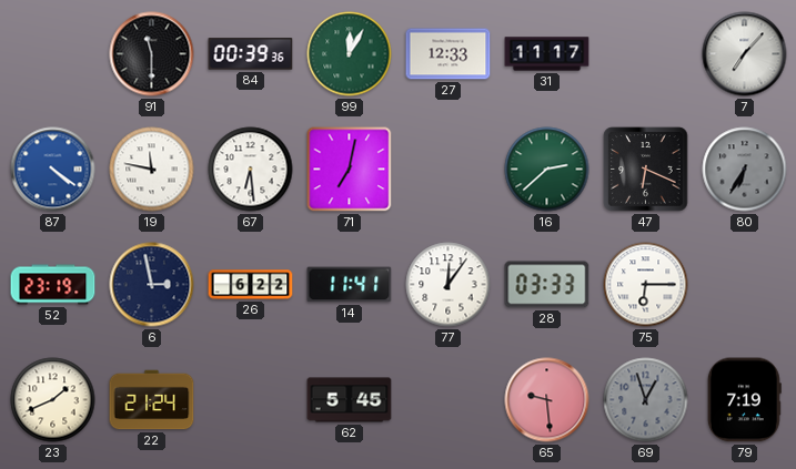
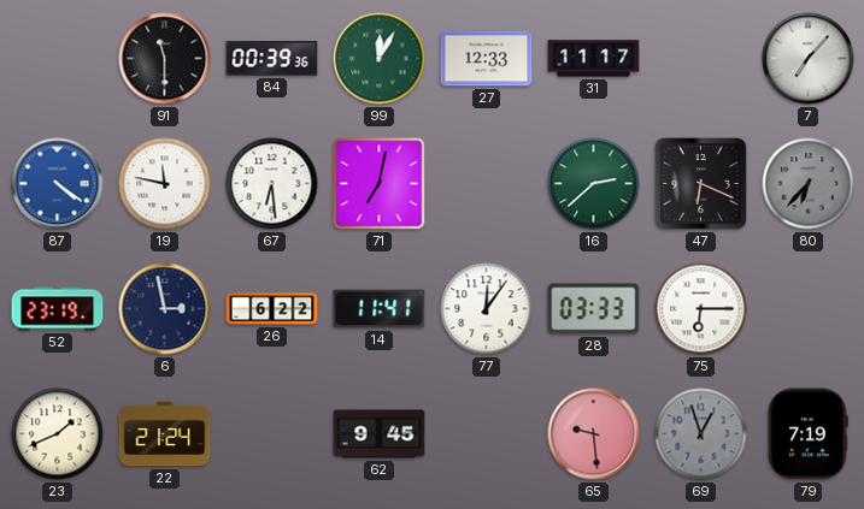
80: 6:35 -> 6:37
62: 5:45 -> 9:45
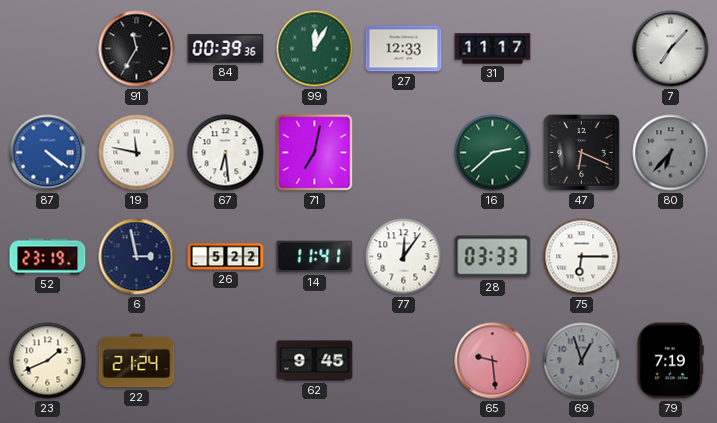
91: 11:30 -> 11:35
26: 6:22 -> 5:22
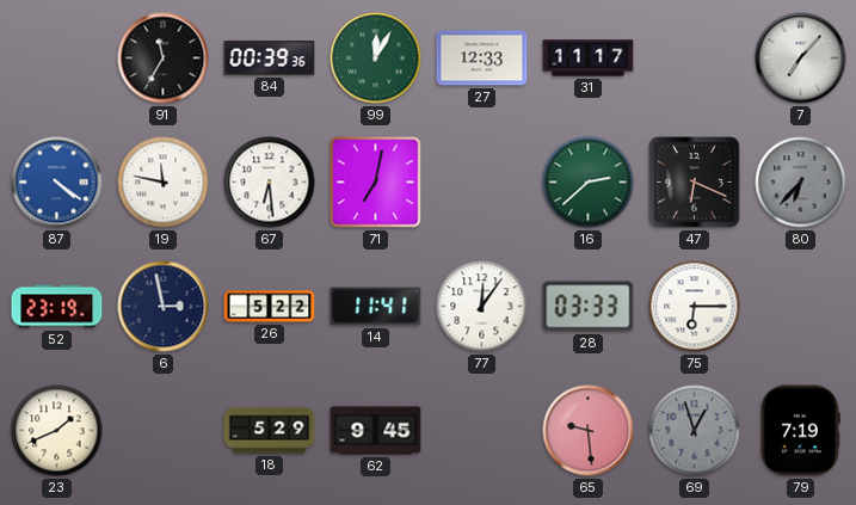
22: 21:24 -> none
18: none -> 5:29
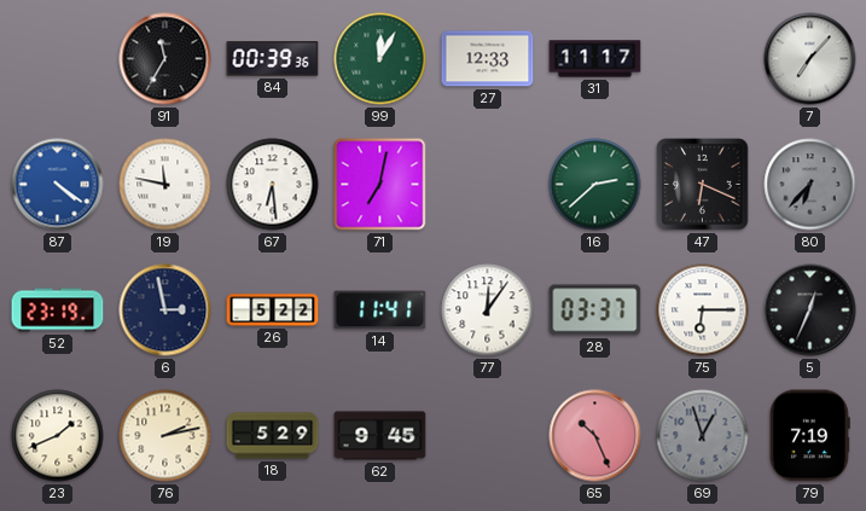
28: 03:33 -> 03:37
5: none -> 12:34
76: none -> 2:13
65: 9:29 -> 10:26
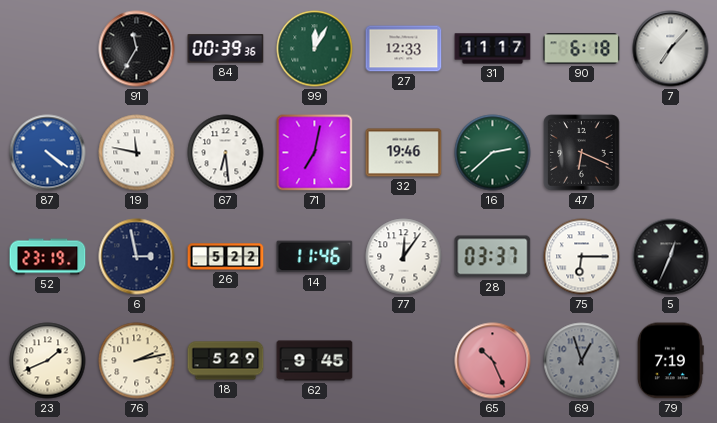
90: none -> 6:18
32: none -> 19:46
80: 6:37 -> none
14: 11:41 -> 11:46
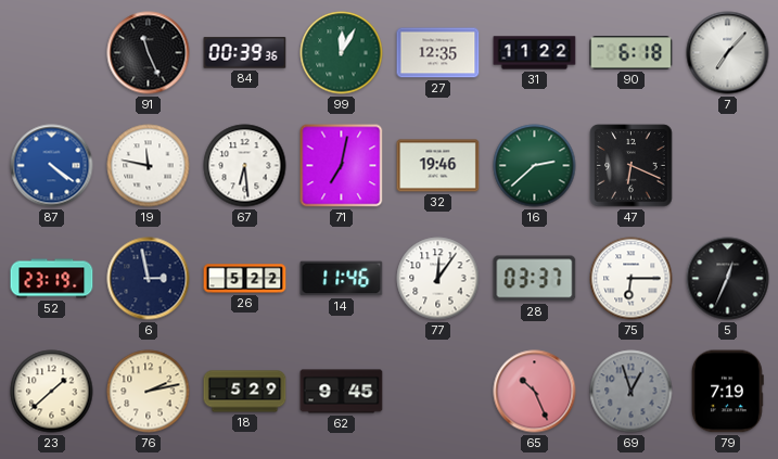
91: 11:35 -> 11:26
27: 12:33 -> 12:35
31: 11:17 -> 11:22
23: 1:41 -> 1:38
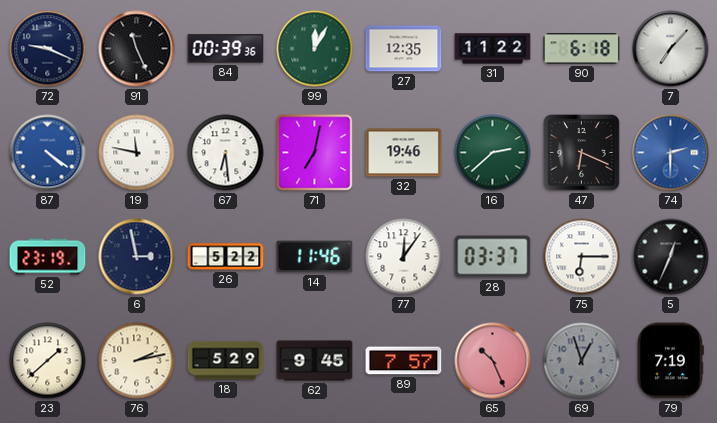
72: none -> 9:19
74: none -> 2:30
89: none -> 7:57
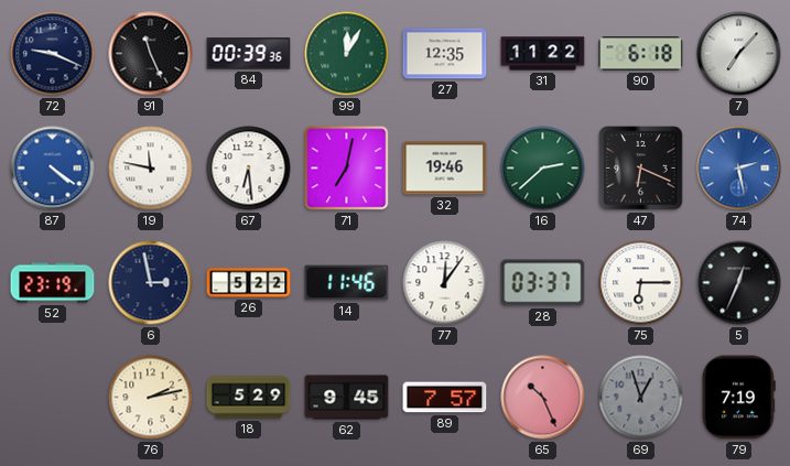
74: 2:30 -> 2:28
23: 1:38 -> none
